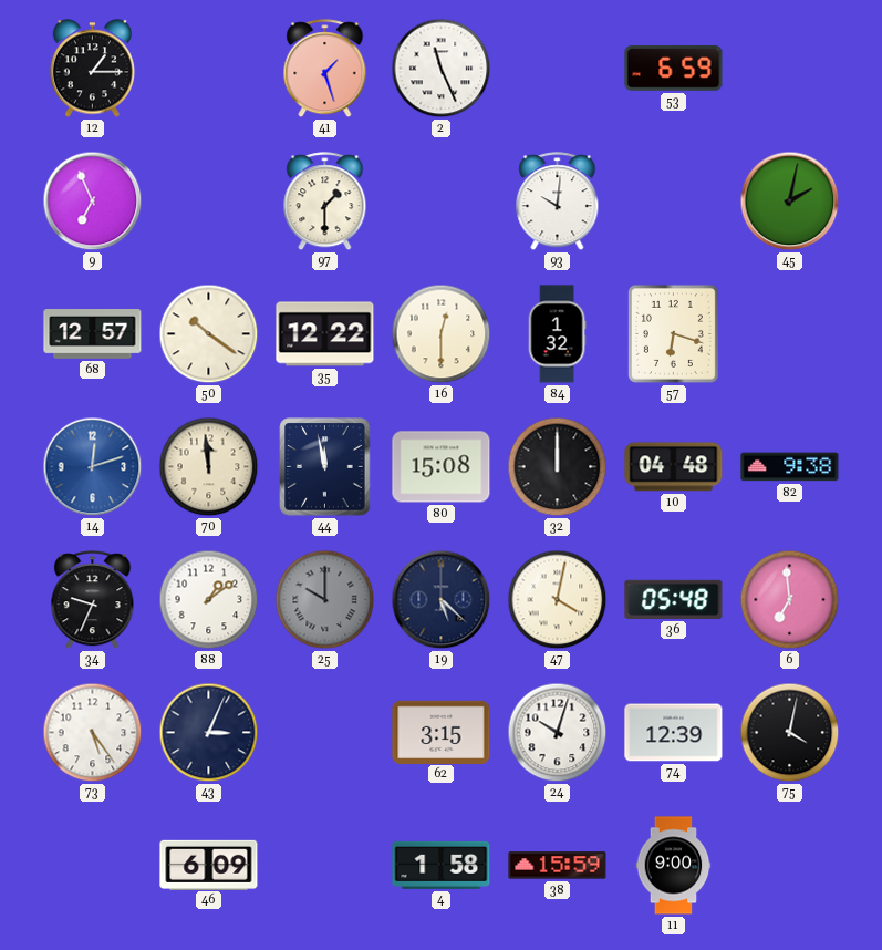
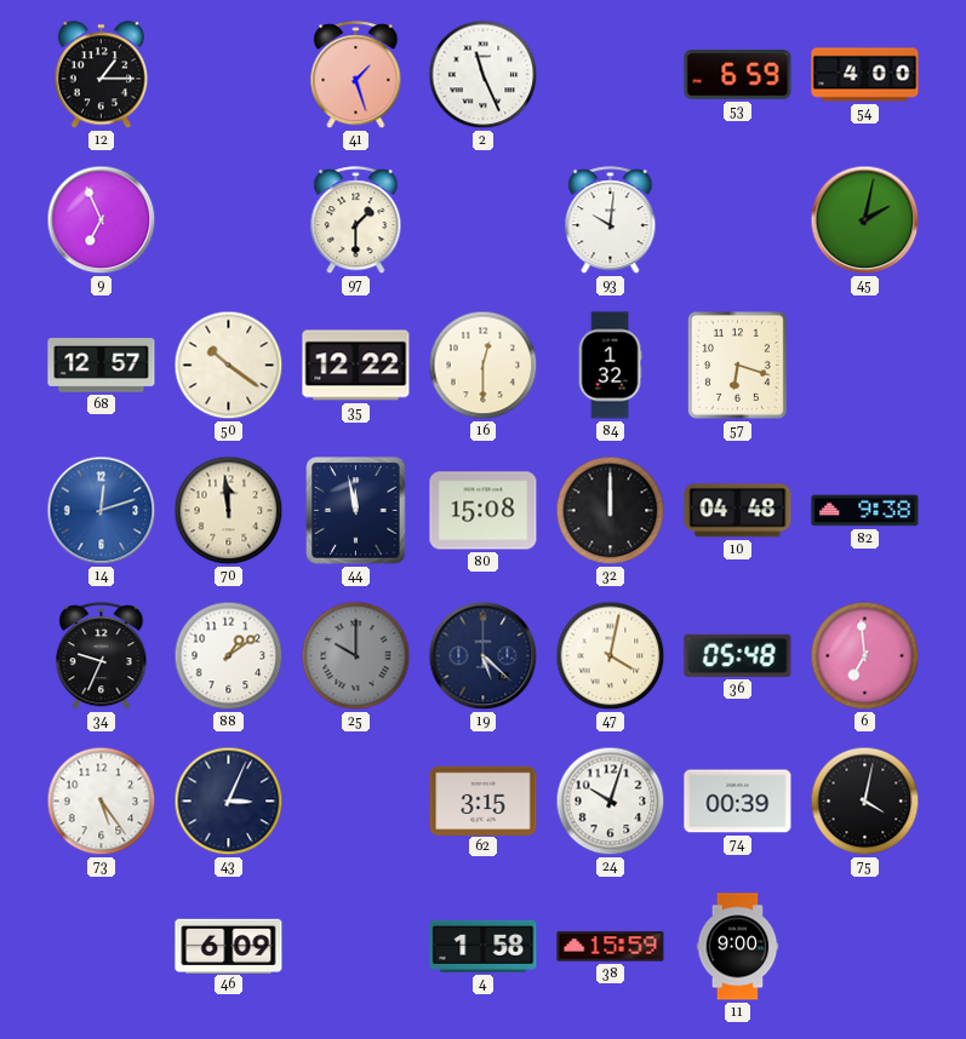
54: none -> 4:00
74: 12:39 -> 00:39
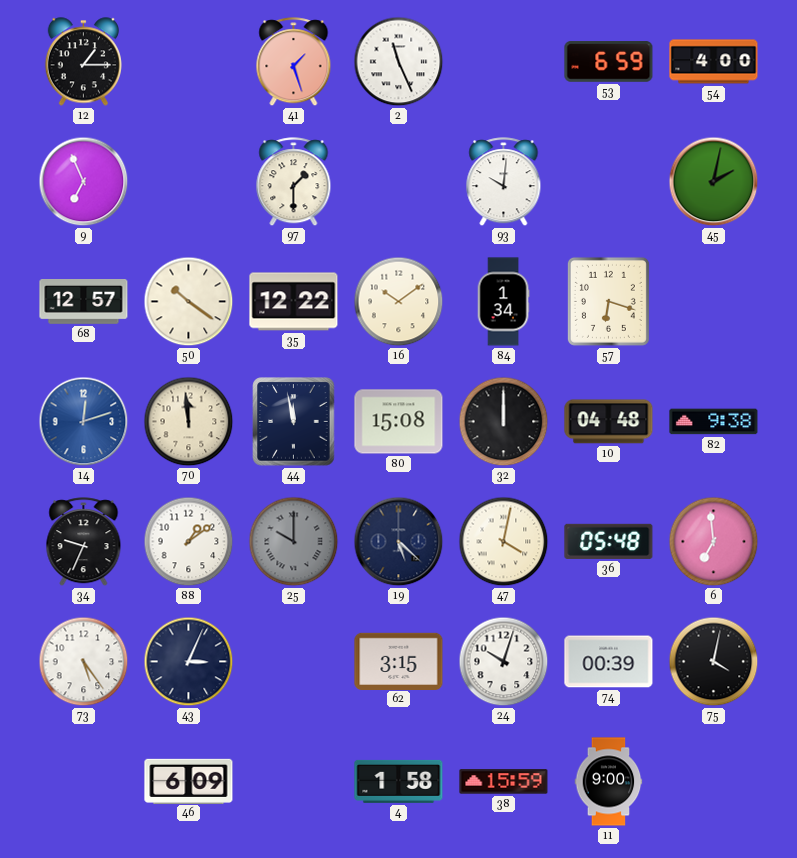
16: 12:30 -> 10:09
84: 1:32 -> 1:34
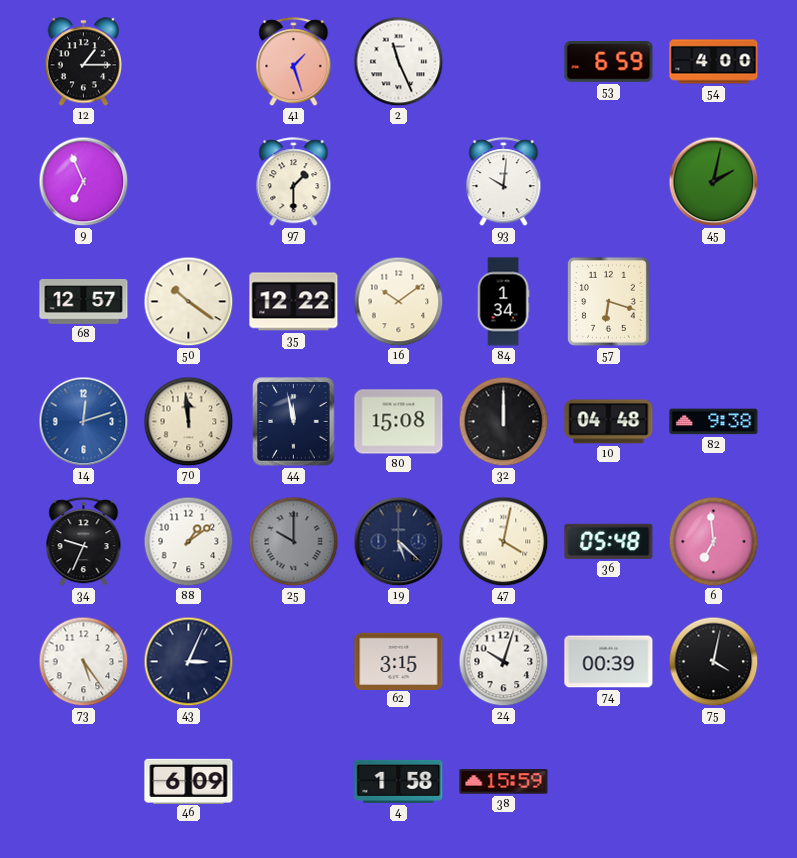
11: 9:00 -> none
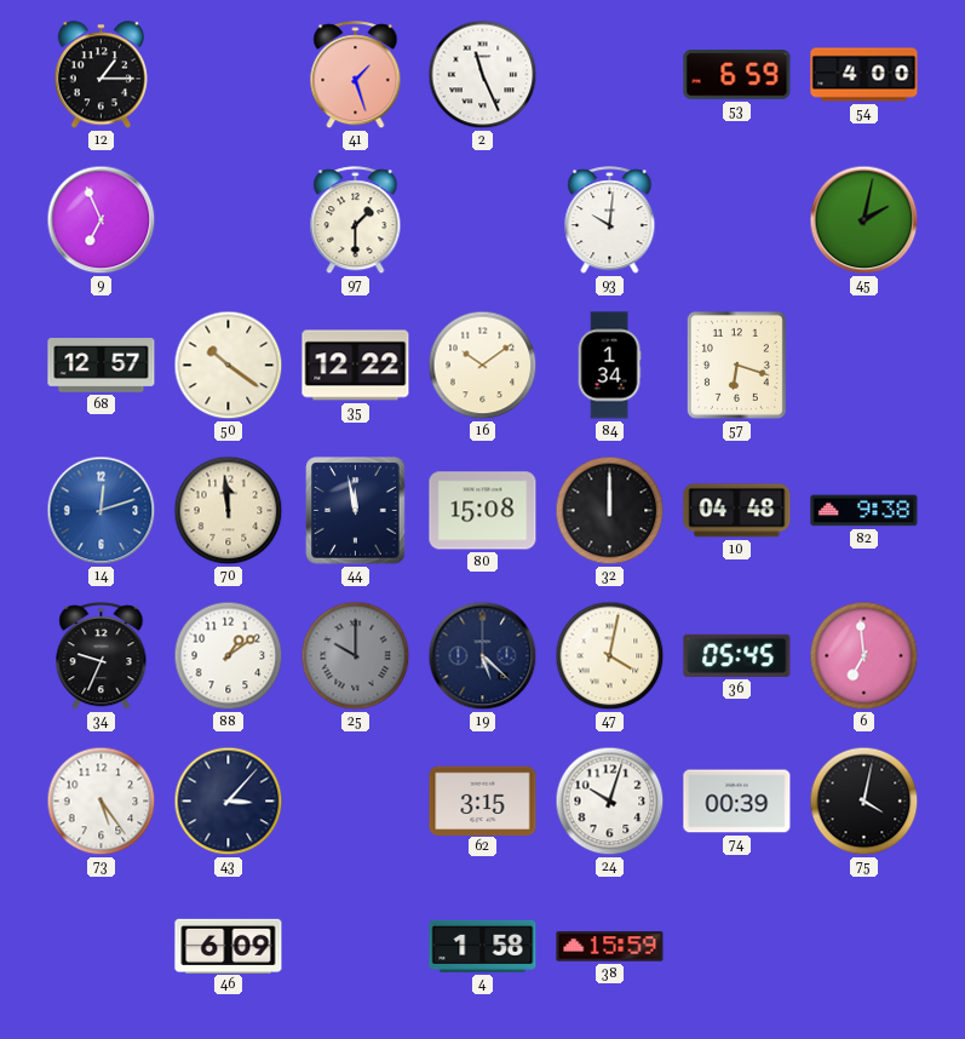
36: 05:48 -> 05:45
43: 3:04 -> 3:07
